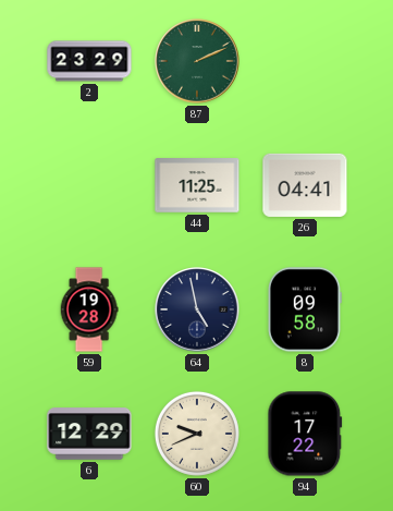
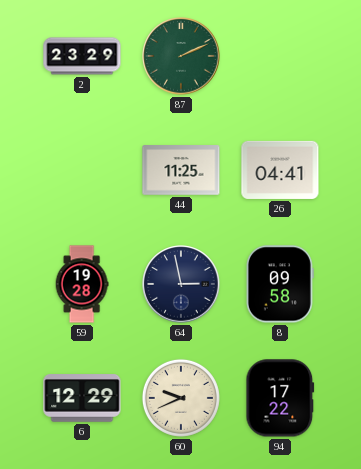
64: 4:58 -> 2:58
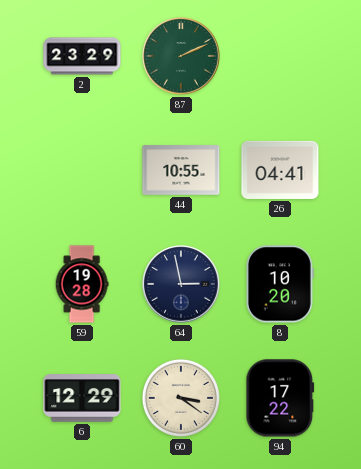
44: 11:25 -> 10:55
8: 09:58 -> 10:20
60: 9:41 -> 3:21
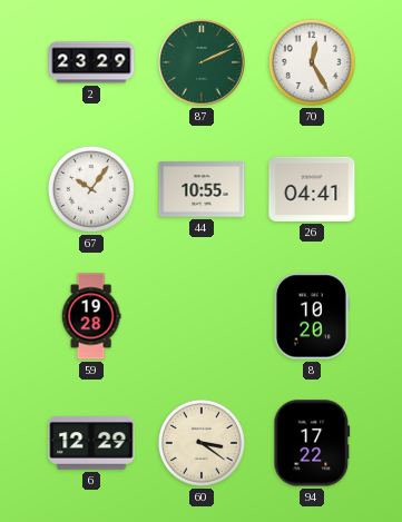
70: none -> 12:25
67: none -> 10:06
64: 2:58 -> none
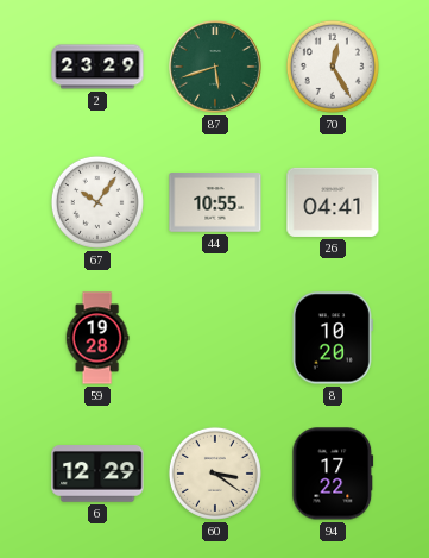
87: 2:11 -> 5:42
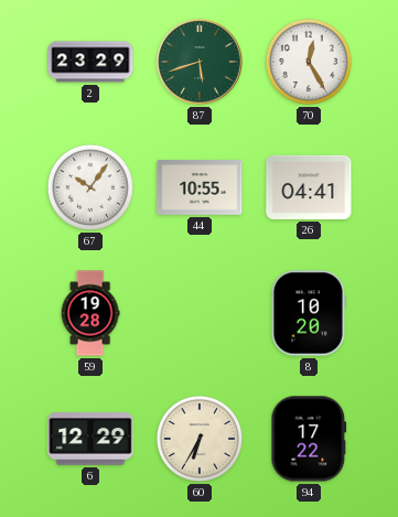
60: 3:21 -> 6:35
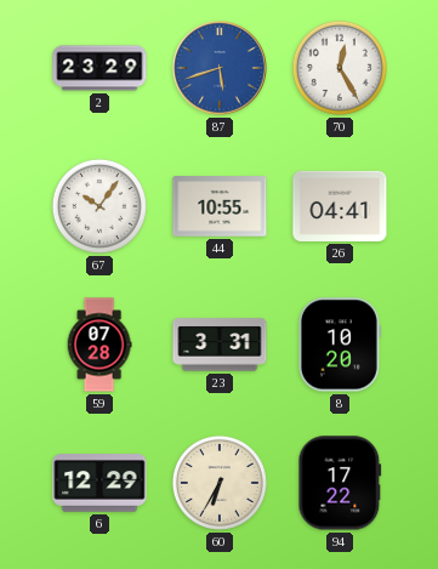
87 dial: green -> blue
59: 19:28 -> 07:28
23: none -> 3:31
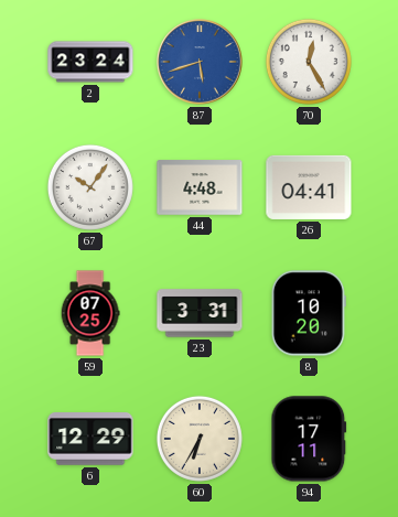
2: 23:29 -> 23:24
44: 10:55 -> 4:48
59: 07:28 -> 07:25
94: 17:22 -> 17:11
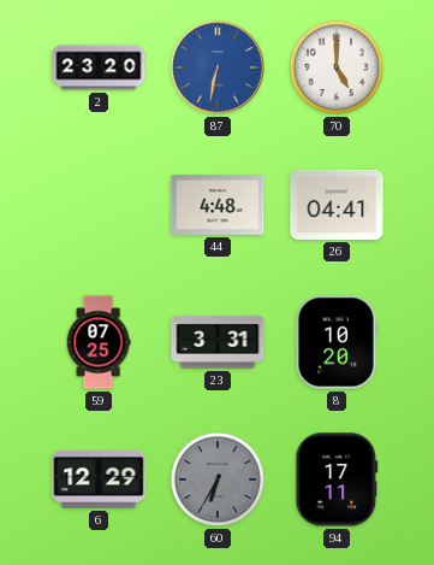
2: 23:24 -> 23:20
87: 5:42 -> 6:32
70: 12:25 -> 5:00
67: 10:06 -> none
60 dial: cream -> grey
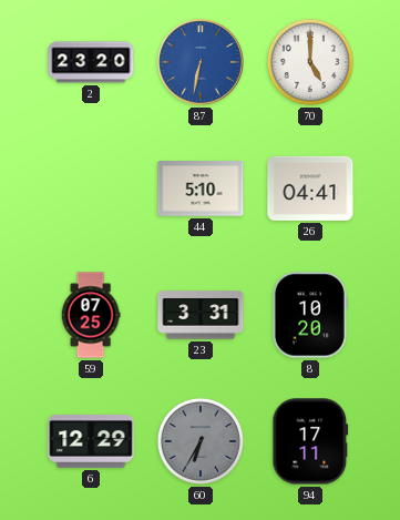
44: 4:48 -> 5:10
